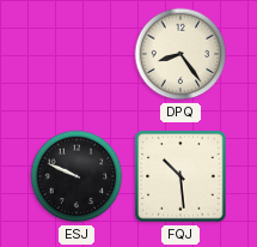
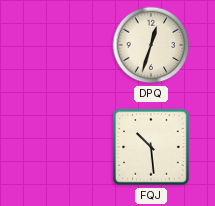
DPQ: 8:24 -> 12:33
ESJ: 9:49 -> none
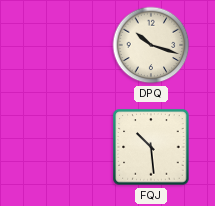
DPQ: 12:33 -> 10:18
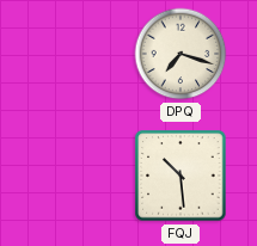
DPQ: 10:18 -> 7:18
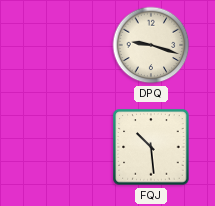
DPQ: 7:18 -> 9:18
